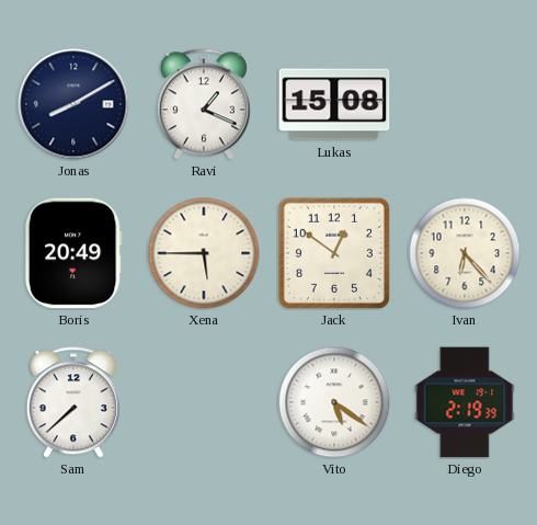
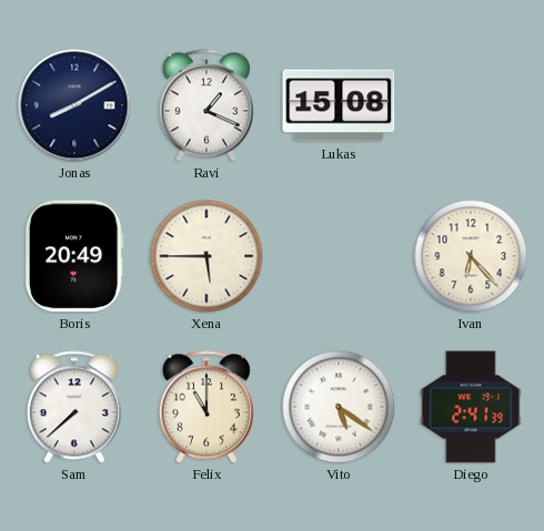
Jack: 12:51 -> none
Felix: none -> 11:00
Diego: 2:19 -> 2:41
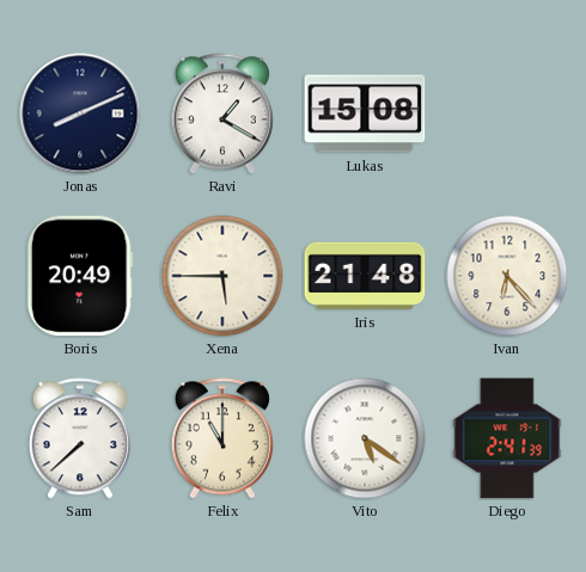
Jonas: 8:10 -> 8:11
Ravi: 1:19 -> 1:20
Iris: none -> 21:48
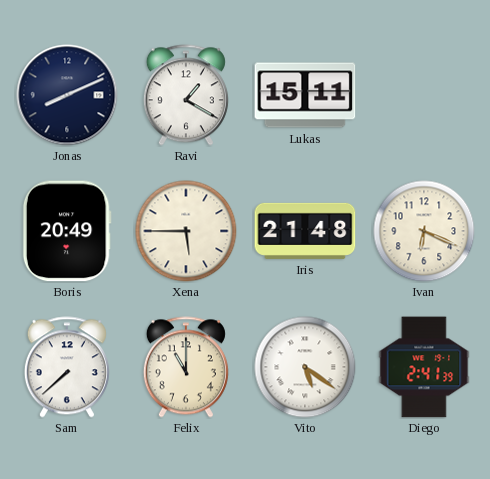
Lukas: 15:08 -> 15:11
Ivan: 6:23 -> 6:19
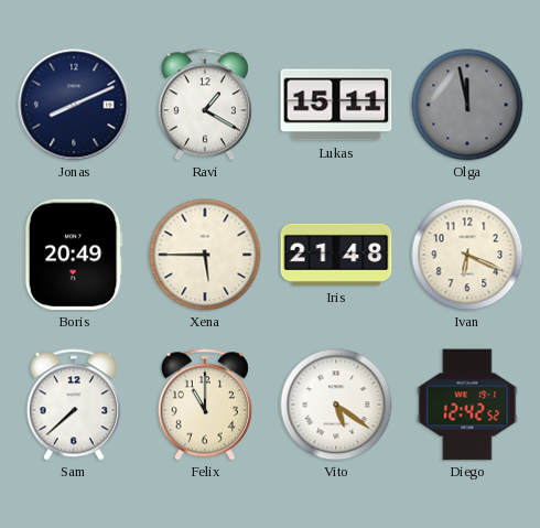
Olga: none -> 11:58
Diego: 2:41 -> 12:42
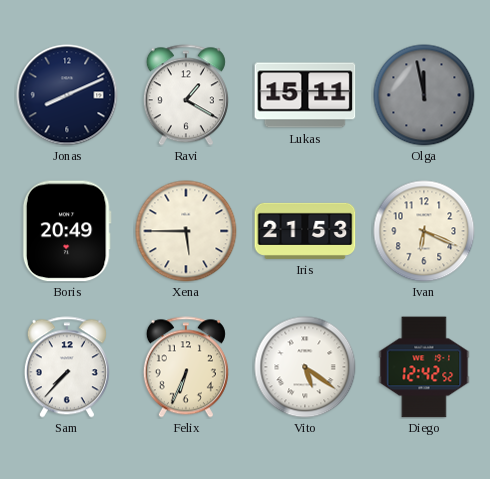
Iris: 21:48 -> 21:53
Sam: 7:38 -> 7:37
Felix: 11:00 -> 6:34
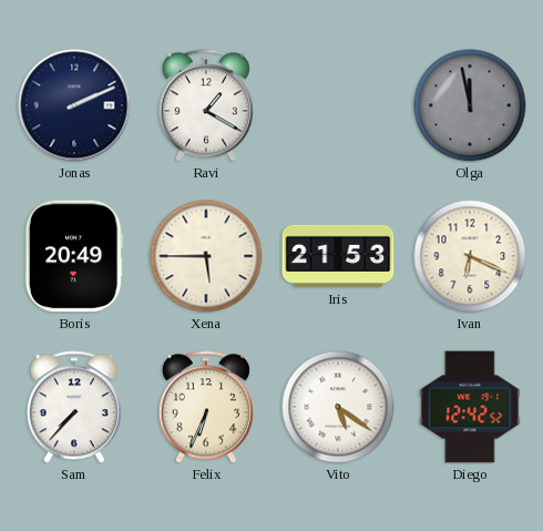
Jonas: 8:11 -> 2:11
Lukas: 15:11 -> none
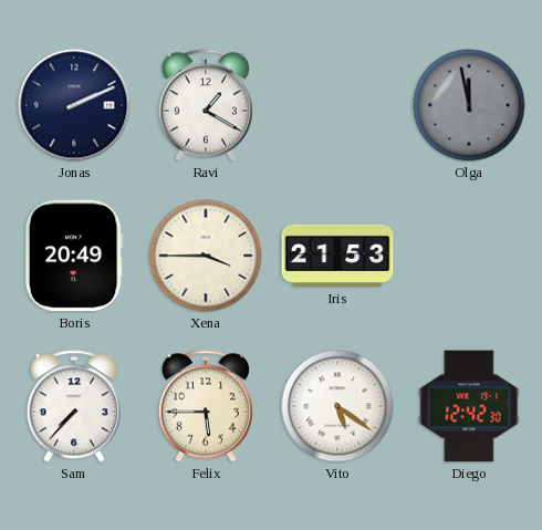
Xena: 5:45 -> 3:45
Ivan: 6:19 -> none
Felix: 6:34 -> 5:45
Diego: 12:42:52 -> 12:42:30
